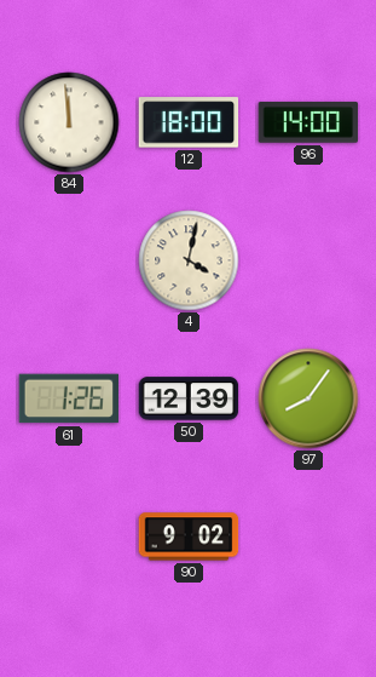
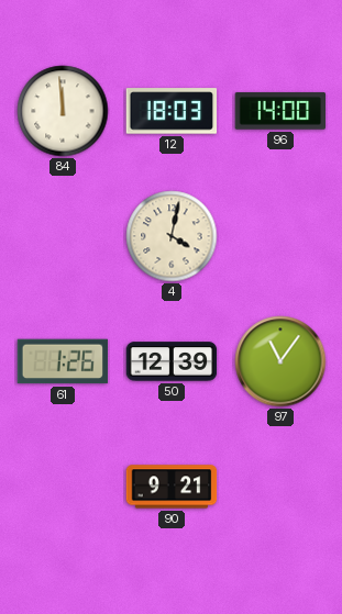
12: 18:00 -> 18:03
97: 8:06 -> 11:06
90: 9:02 -> 9:21
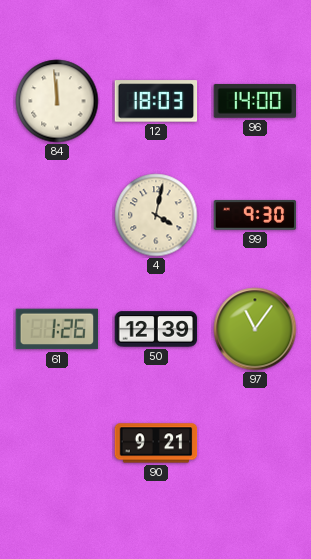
99: none -> 9:30
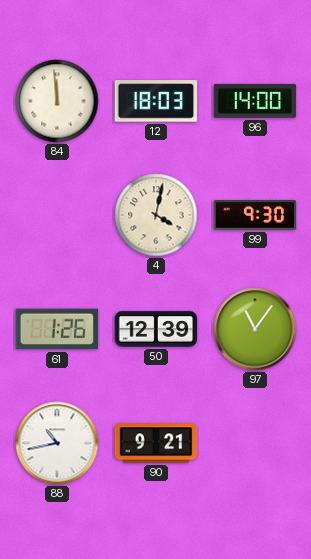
88: none -> 10:43
